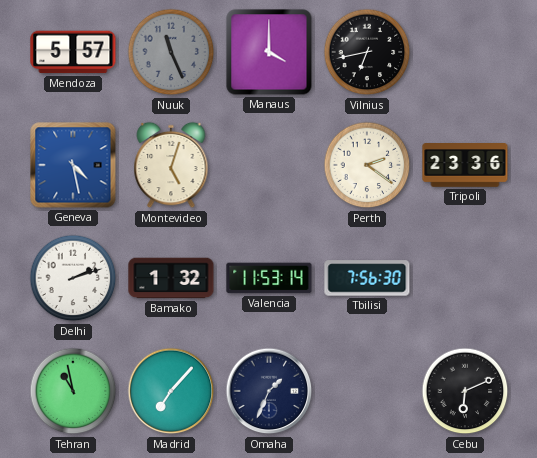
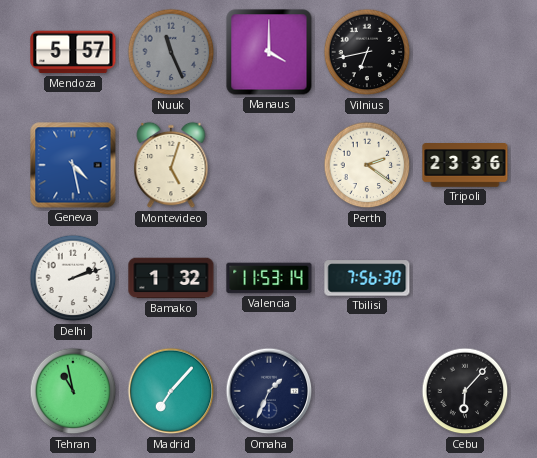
Cebu: 6:11 -> 6:07
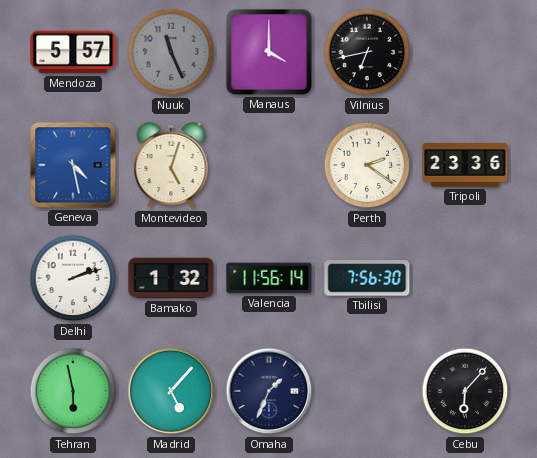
Valencia: 11:53 -> 11:56
Tehran: 10:58 -> 5:58
Madrid: 7:07 -> 5:07
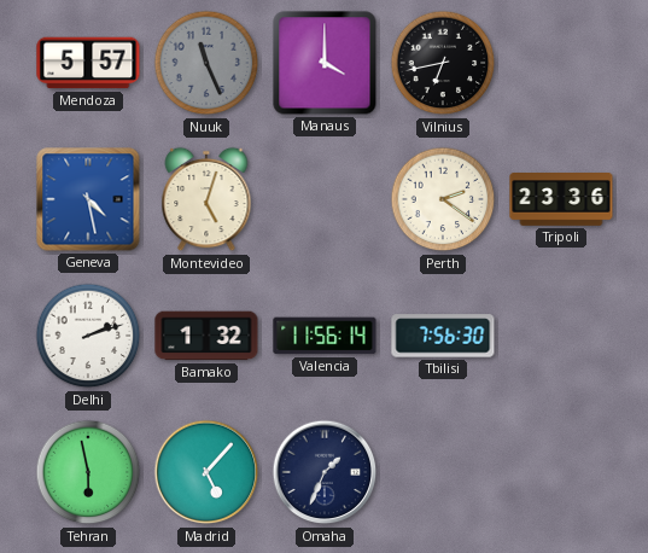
Cebu: 6:07 -> none
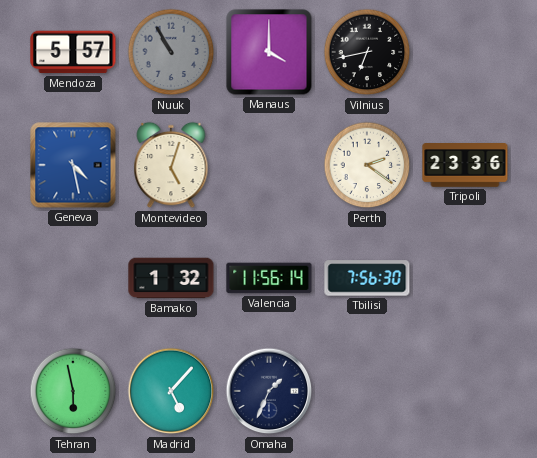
Nuuk: 11:26 -> 10:55
Delhi: 2:12 -> none
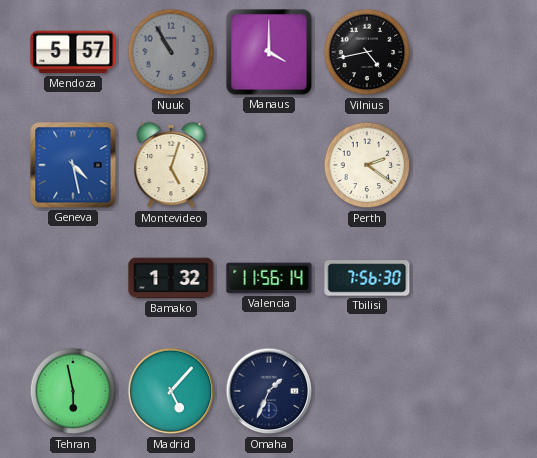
Vilnius: 6:43 -> 4:43
Tripoli: 23:36 -> none
